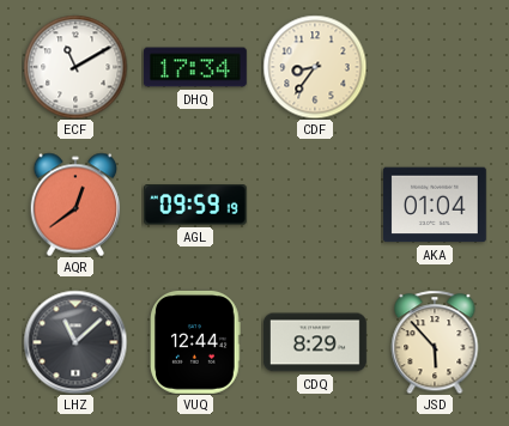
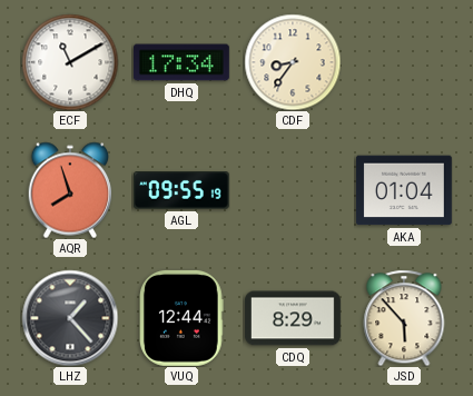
AQR: 12:39 -> 7:57
AGL: 09:59 -> 09:55
LHZ: 11:08 -> 1:23
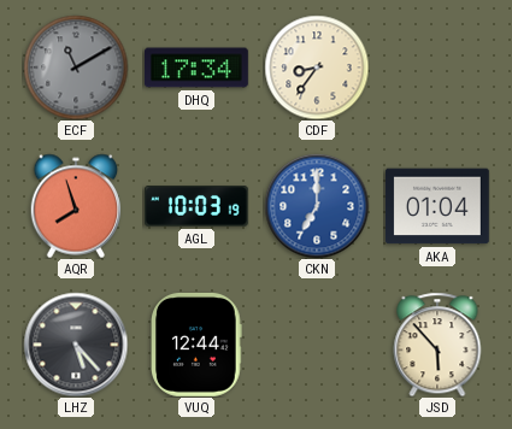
ECF dial: white -> grey
AGL: 09:55 -> 10:03
CKN: none -> 7:00
LHZ: 1:23 -> 5:23
CDQ: 8:29 -> none
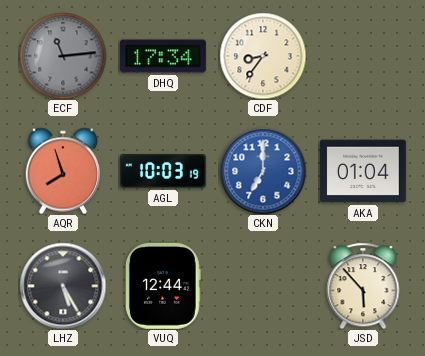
ECF: 11:10 -> 11:14
LHZ: 5:23 -> 5:25
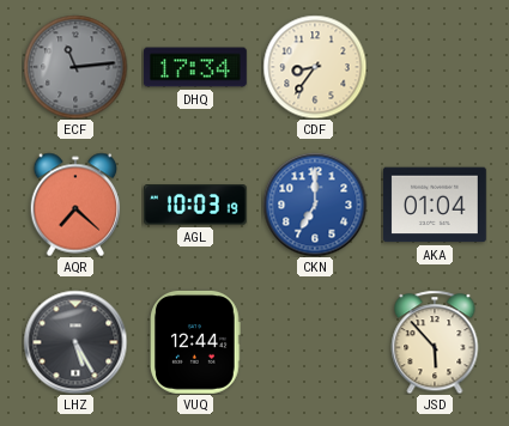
AQR: 7:57 -> 7:22
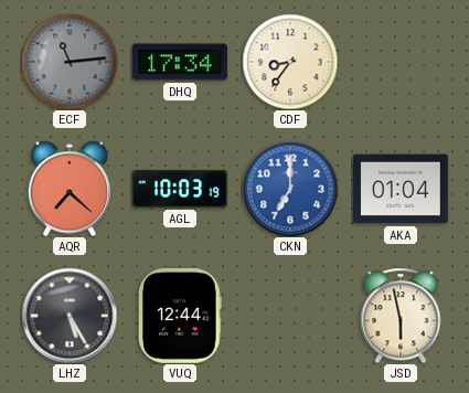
JSD: 5:53 -> 5:58
